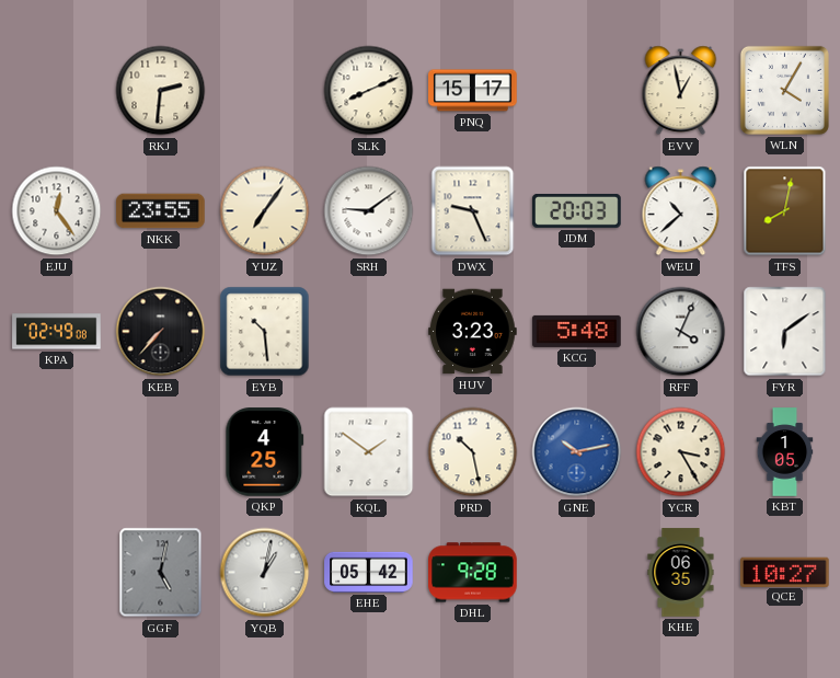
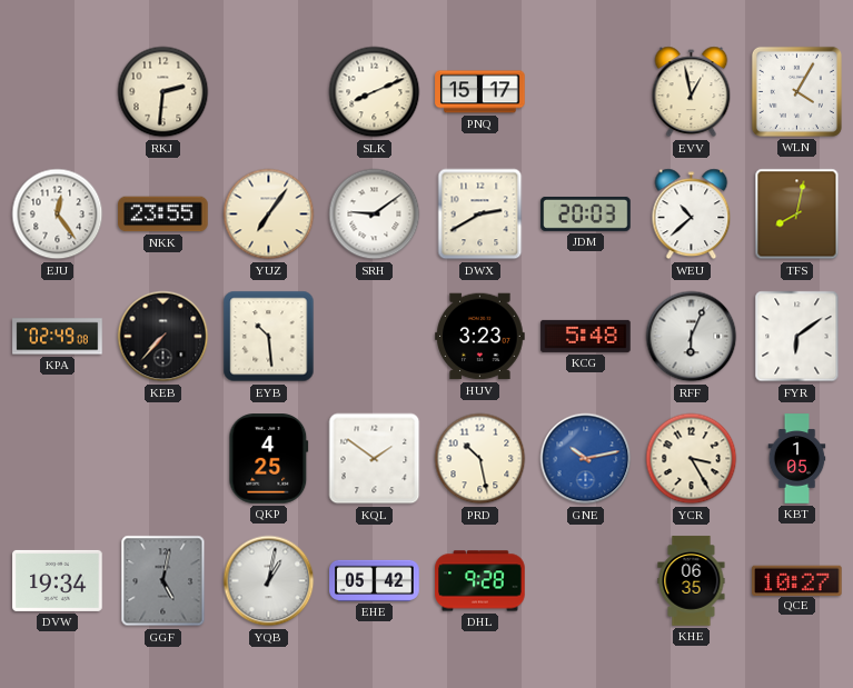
DWX: 9:26 -> 2:40
RFF: 4:04 -> 6:04
DVW: none -> 19:34
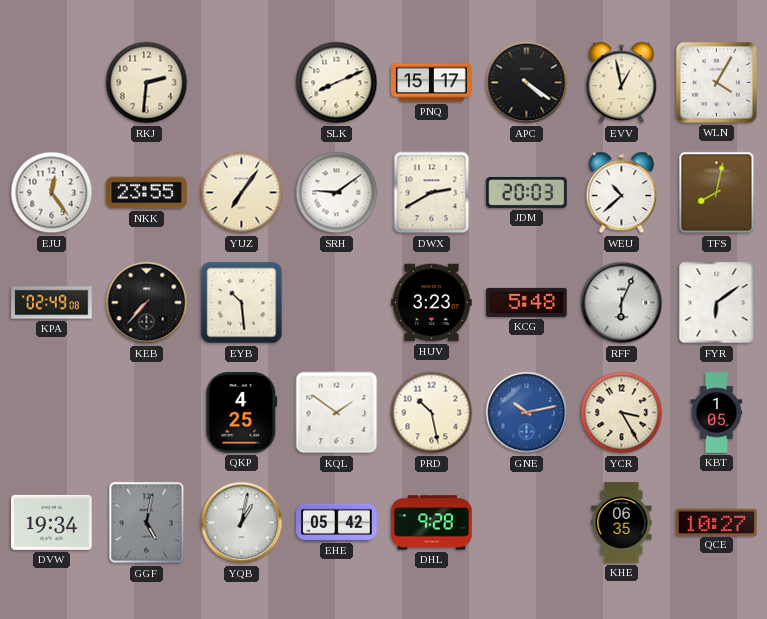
APC: none -> 4:21
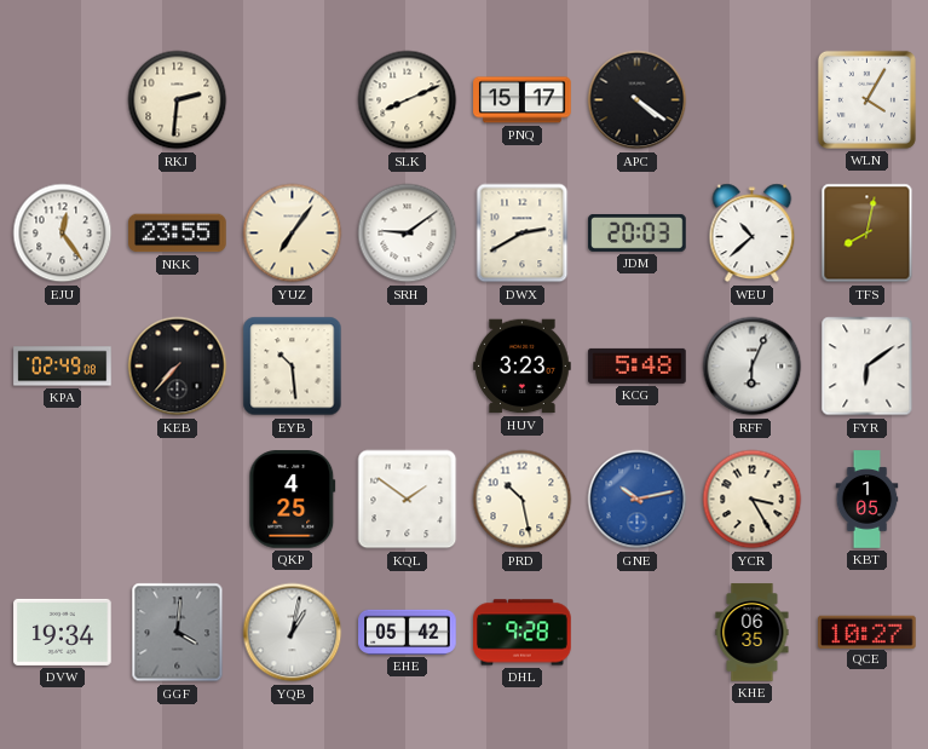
EVV: 12:58 -> none
GGF: 5:02 -> 4:01
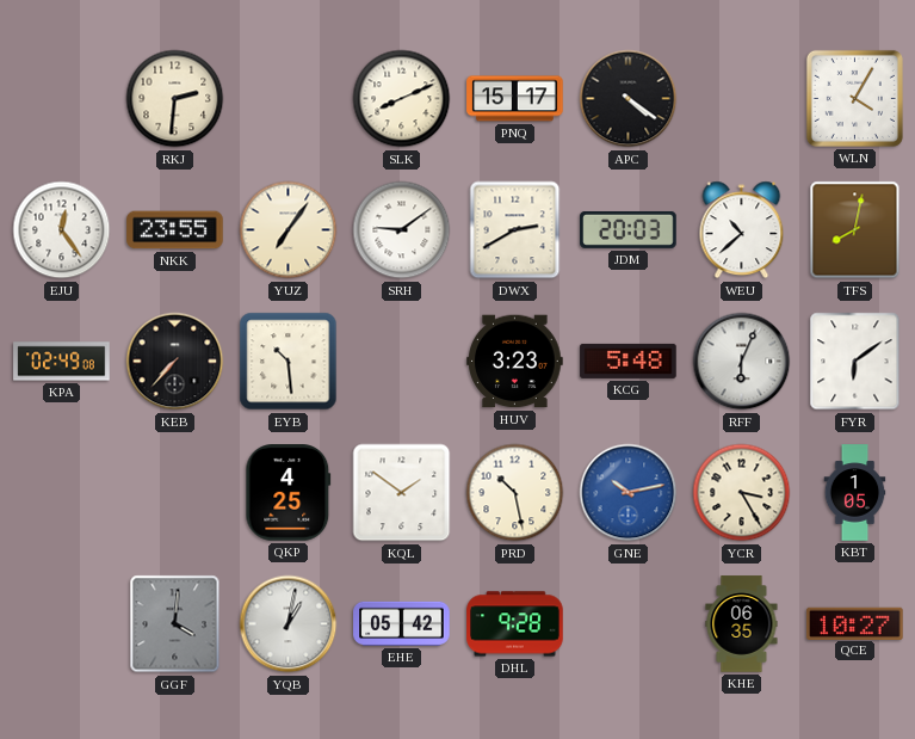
DVW: 19:34 -> none
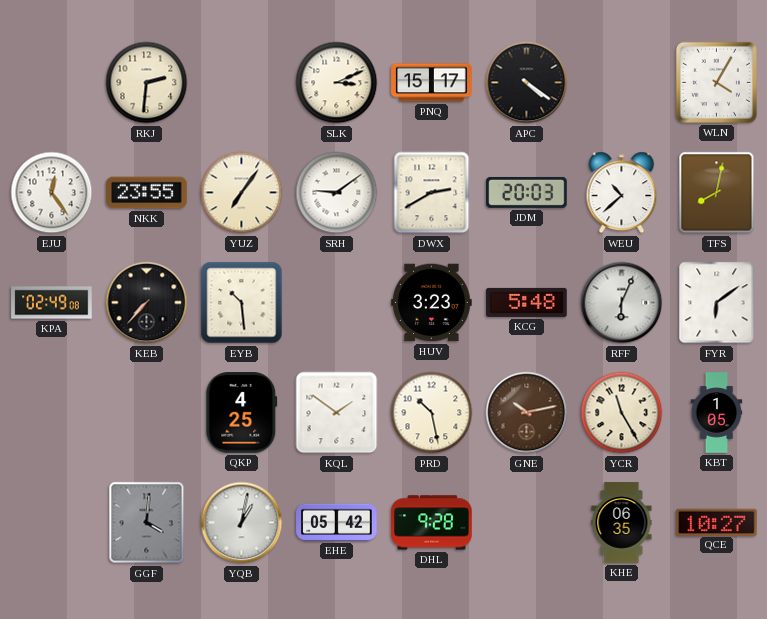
SLK: 8:11 -> 3:11
GNE dial: blue -> brown
YCR: 3:25 -> 11:25
